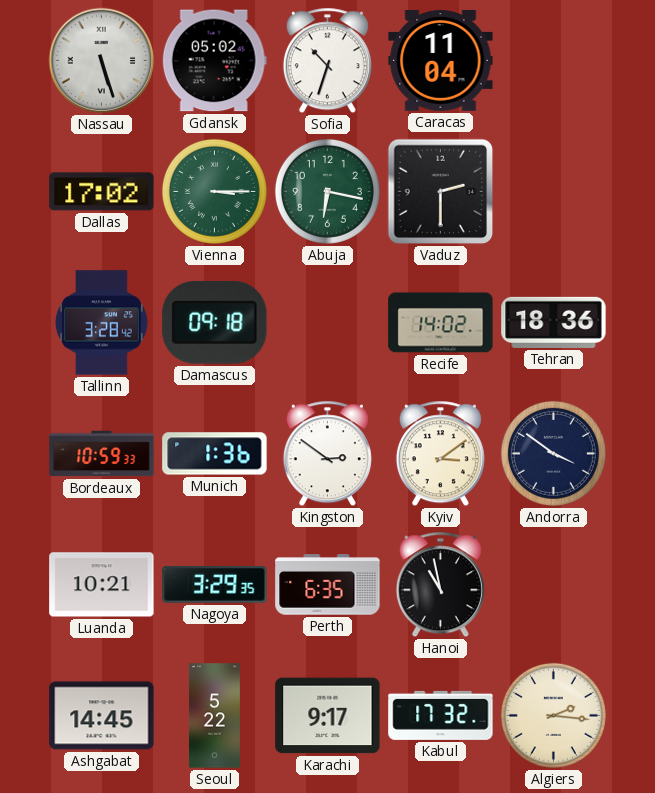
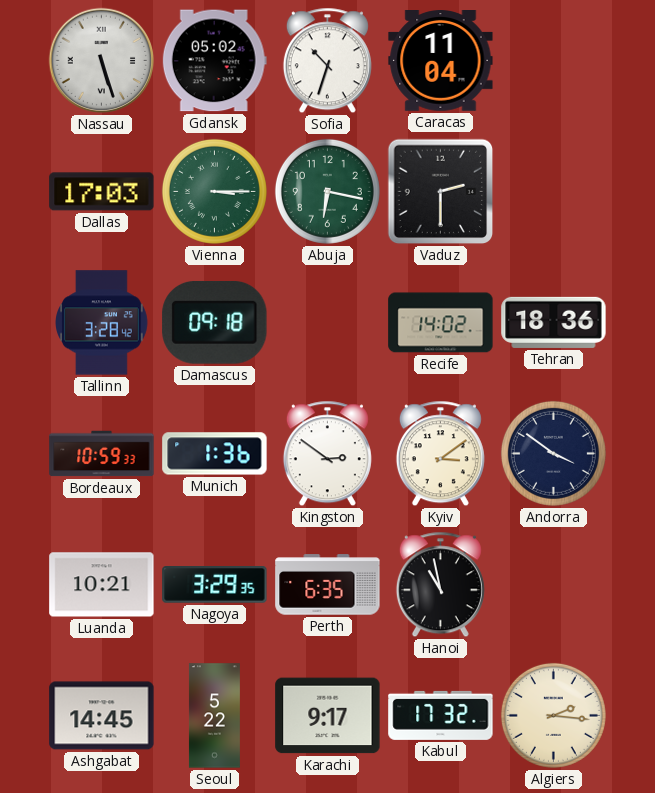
Dallas: 17:02 -> 17:03
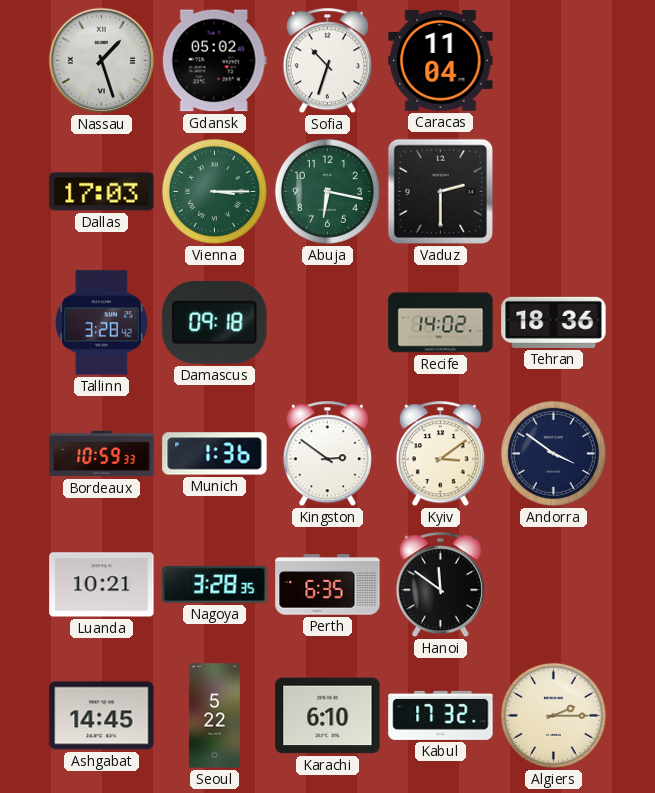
Nassau: 5:27 -> 1:27
Nagoya: 3:29 -> 3:28
Hanoi: 10:58 -> 11:51
Karachi: 9:17 -> 6:10
Algiers: 2:16 -> 2:15
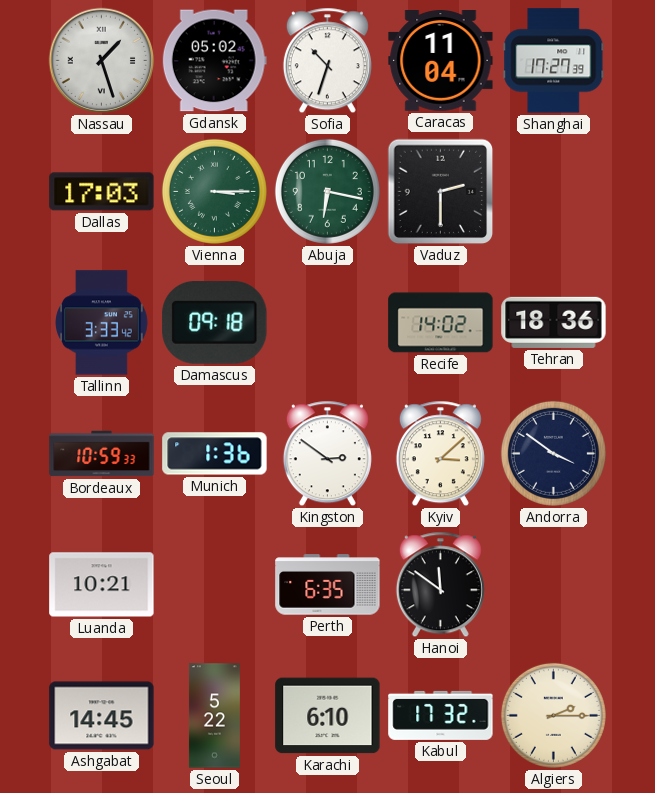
Shanghai: none -> 17:27
Tallinn: 3:28 -> 3:33
Kyiv: 3:09 -> 3:08
Nagoya: 3:28 -> none
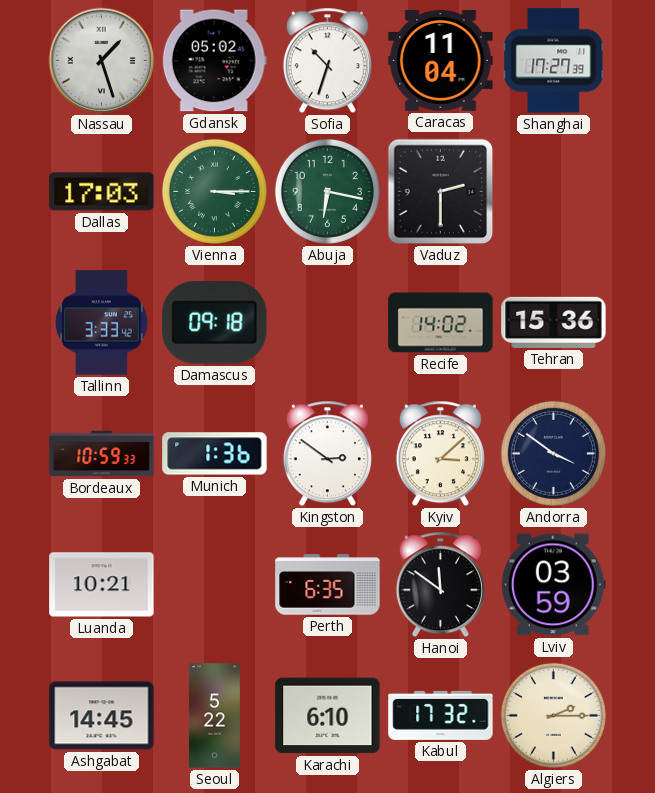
Tehran: 18:36 -> 15:36
Lviv: none -> 03:59
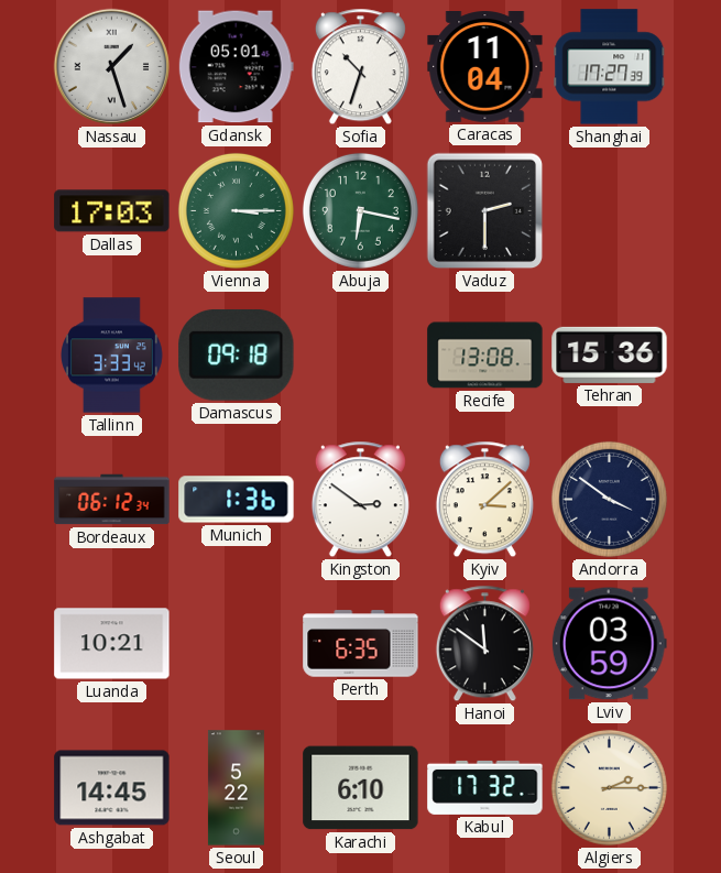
Gdansk: 05:02 -> 05:01
Recife: 14:02 -> 13:08
Bordeaux: 10:59 -> 06:12
